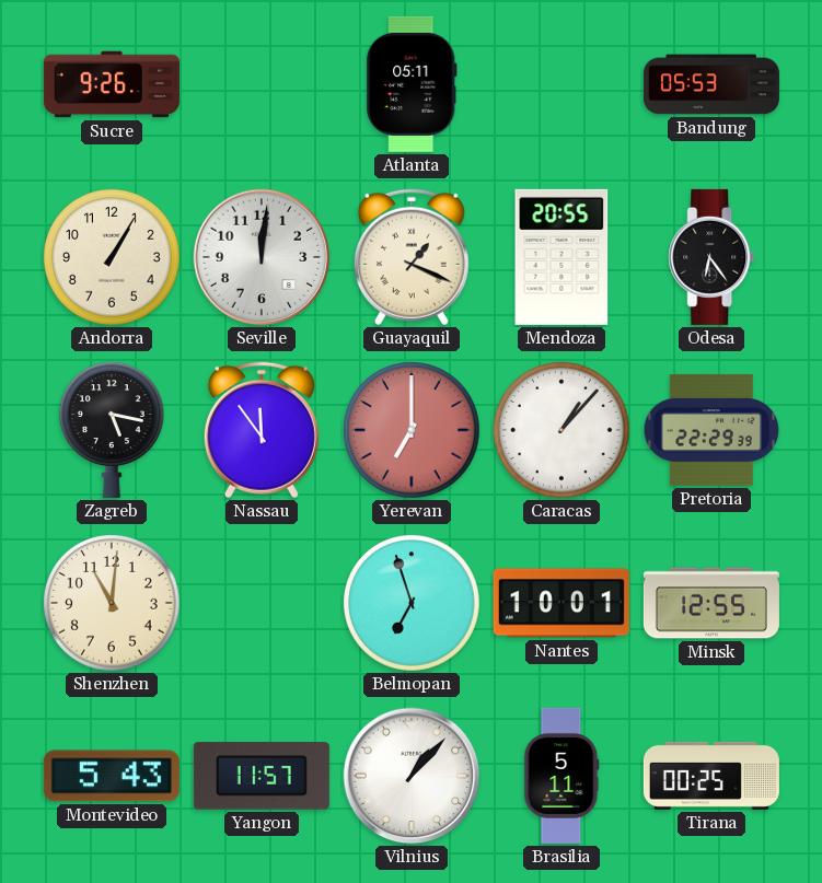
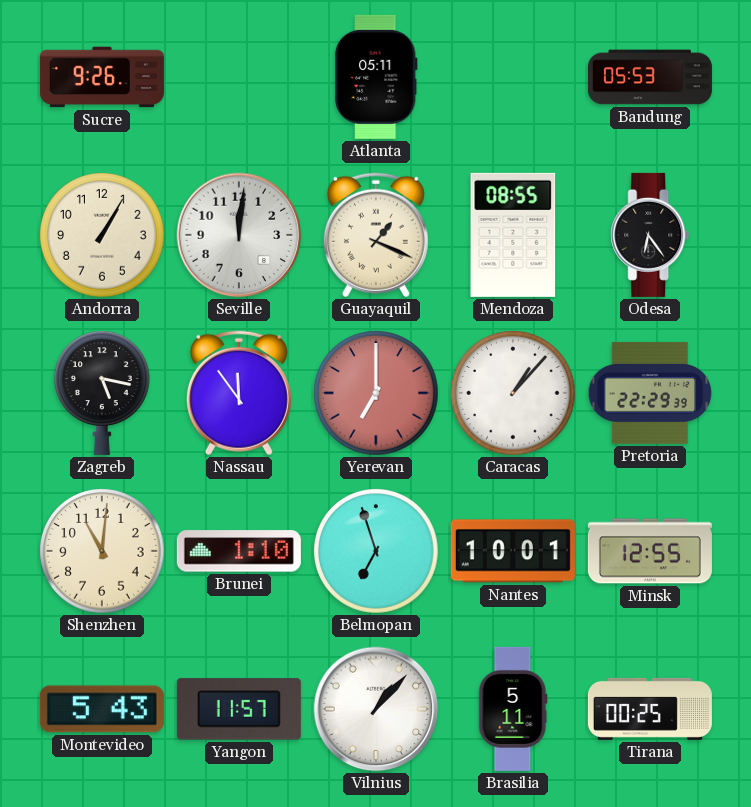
Mendoza: 20:55 -> 08:55
Brunei: none -> 1:10
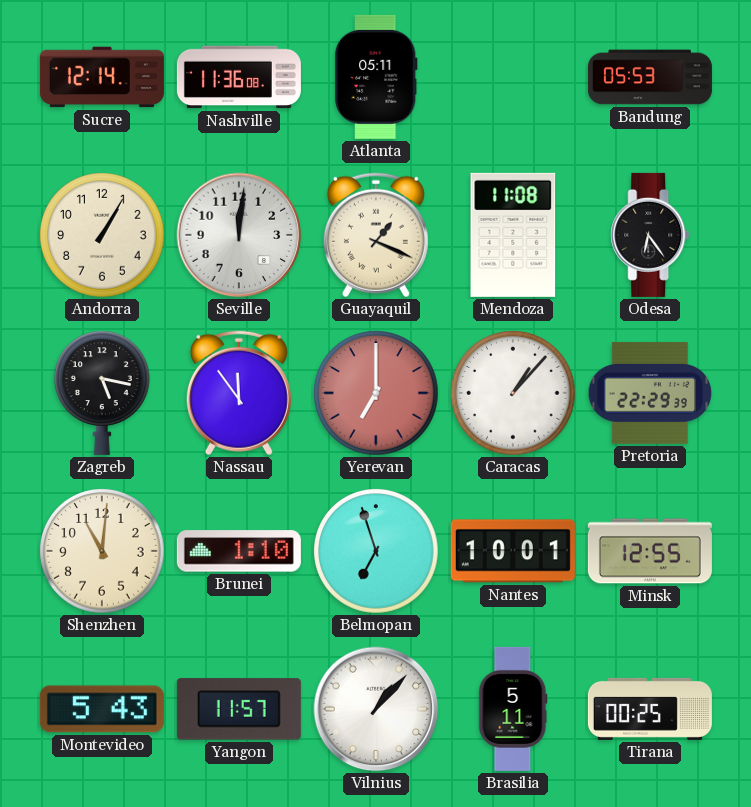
Sucre: 9:26 -> 12:14
Nashville: none -> 11:36
Mendoza: 08:55 -> 11:08
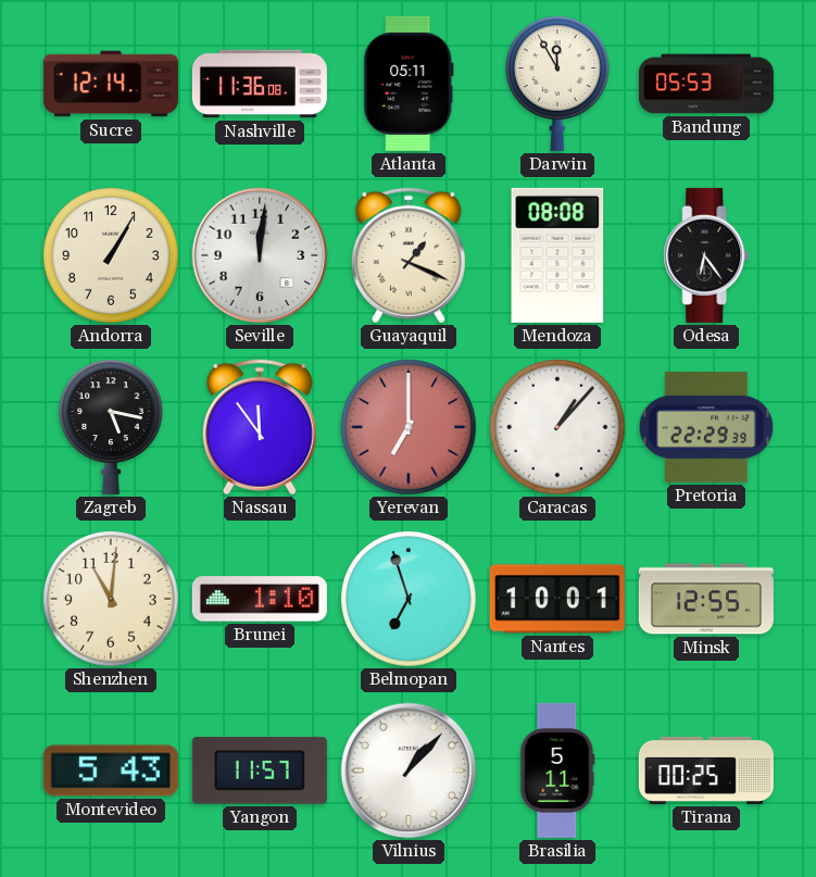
Darwin: none -> 11:55
Mendoza: 11:08 -> 08:08
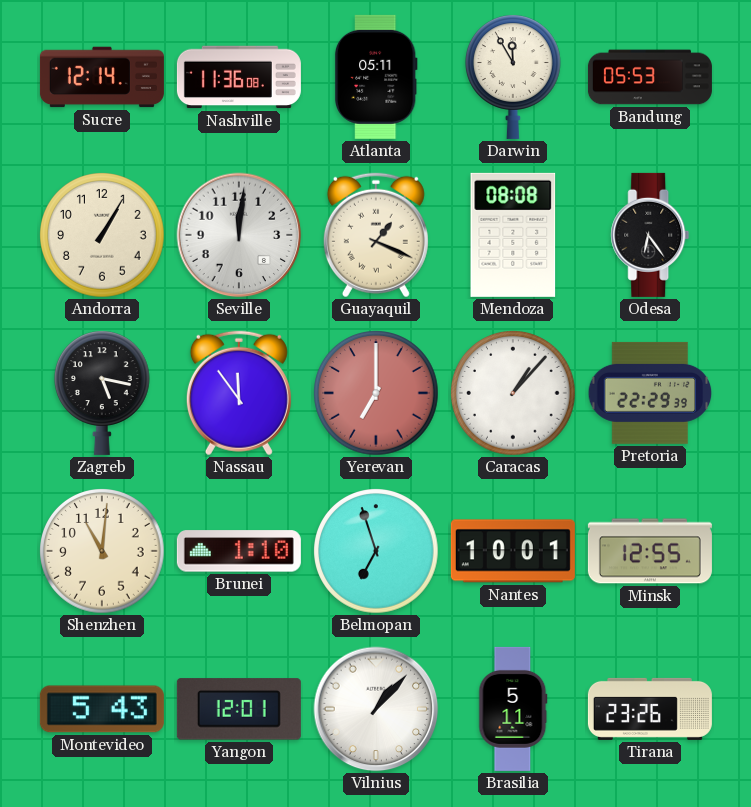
Yangon: 11:57 -> 12:01
Tirana: 00:25 -> 23:26
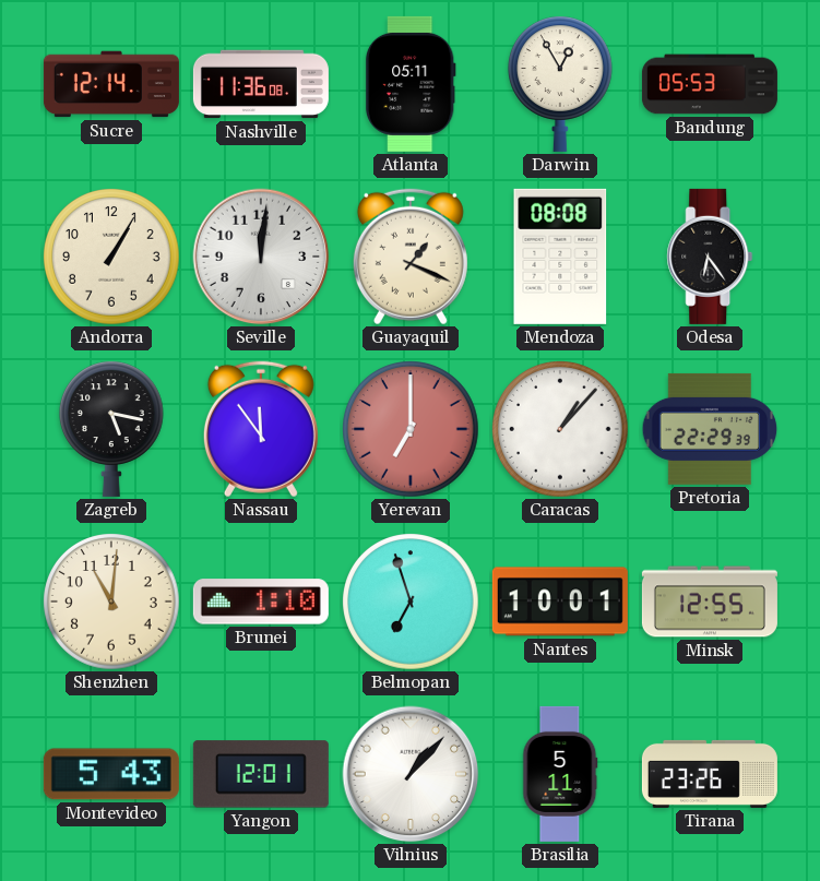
Darwin: 11:55 -> 12:55
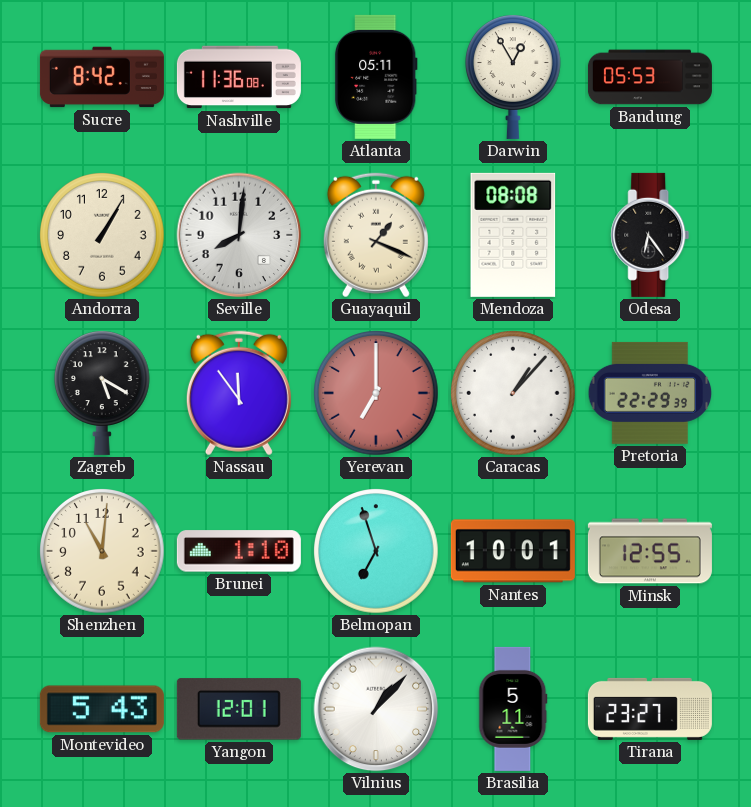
Sucre: 12:14 -> 8:42
Seville: 12:01 -> 8:01
Zagreb: 5:17 -> 5:20
Tirana: 23:26 -> 23:27
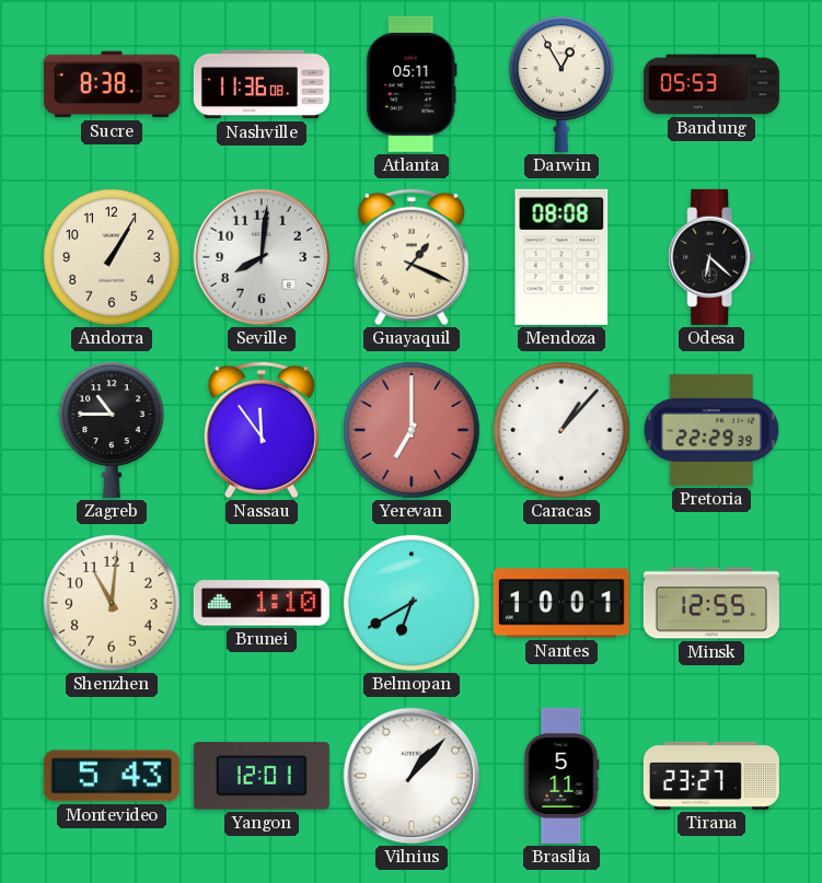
Sucre: 8:42 -> 8:38
Odesa: 6:24 -> 6:22
Zagreb: 5:20 -> 10:45
Belmopan: 6:57 -> 6:40
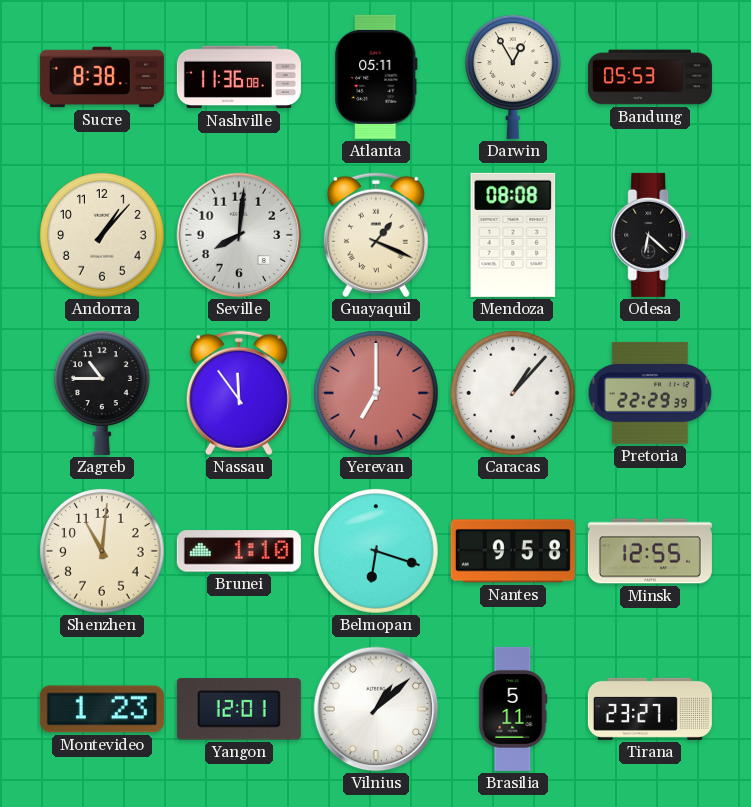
Andorra: 1:05 -> 1:07
Belmopan: 6:40 -> 6:18
Nantes: 10:01 -> 9:58
Montevideo: 5:43 -> 1:23
Vilnius: 1:07 -> 1:08
